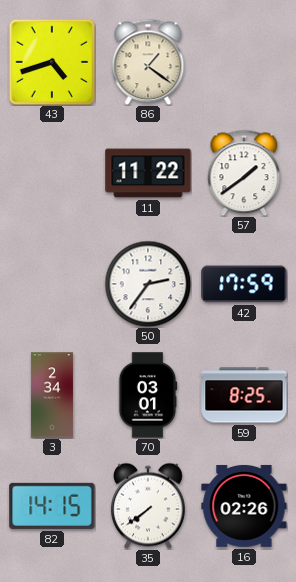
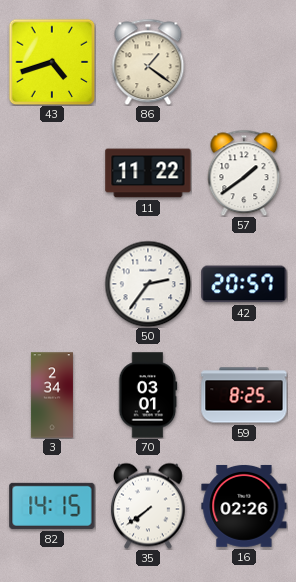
42: 17:59 -> 20:57
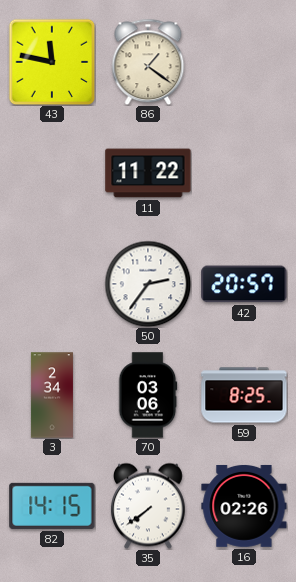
43: 4:42 -> 11:47
57: 1:39 -> none
70: 03:01 -> 03:06
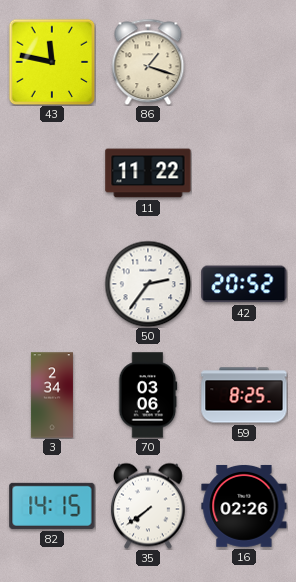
86: 1:21 -> 1:18
42: 20:57 -> 20:52
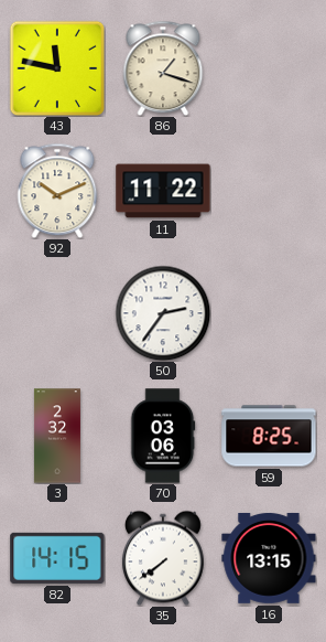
92: none -> 10:11
42: 20:52 -> none
3: 2:34 -> 2:32
16: 02:26 -> 13:15
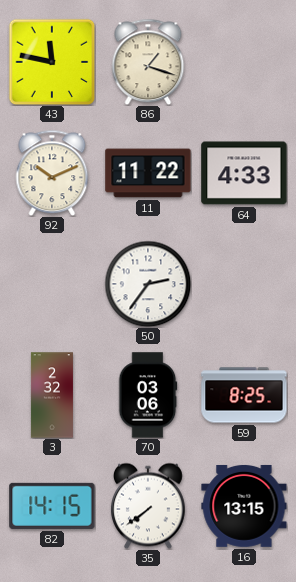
64: none -> 4:33
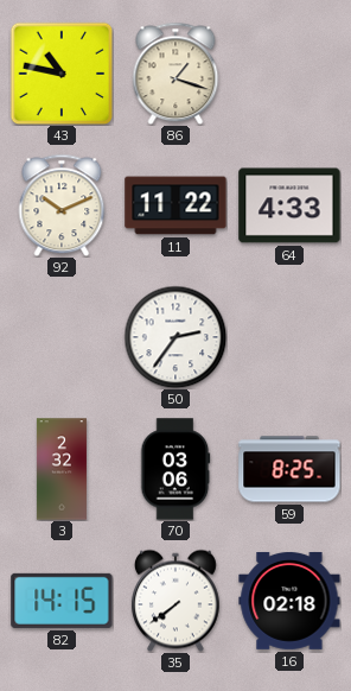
43: 11:47 -> 10:47
16: 13:15 -> 02:18
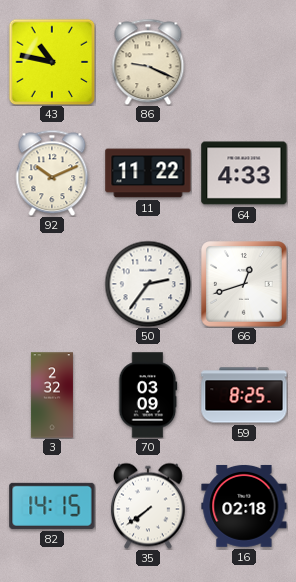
86: 1:18 -> 9:19
66: none -> 12:42
70: 03:06 -> 03:09
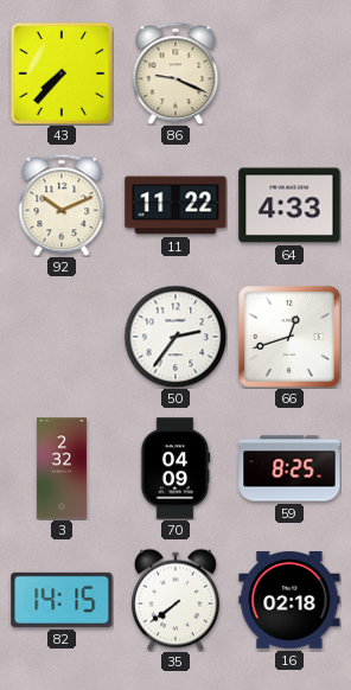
43: 10:47 -> 7:37
70: 03:09 -> 04:09
